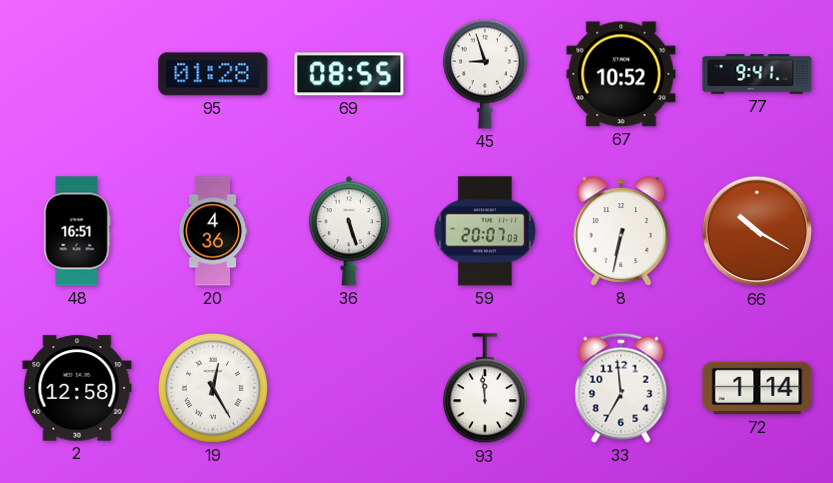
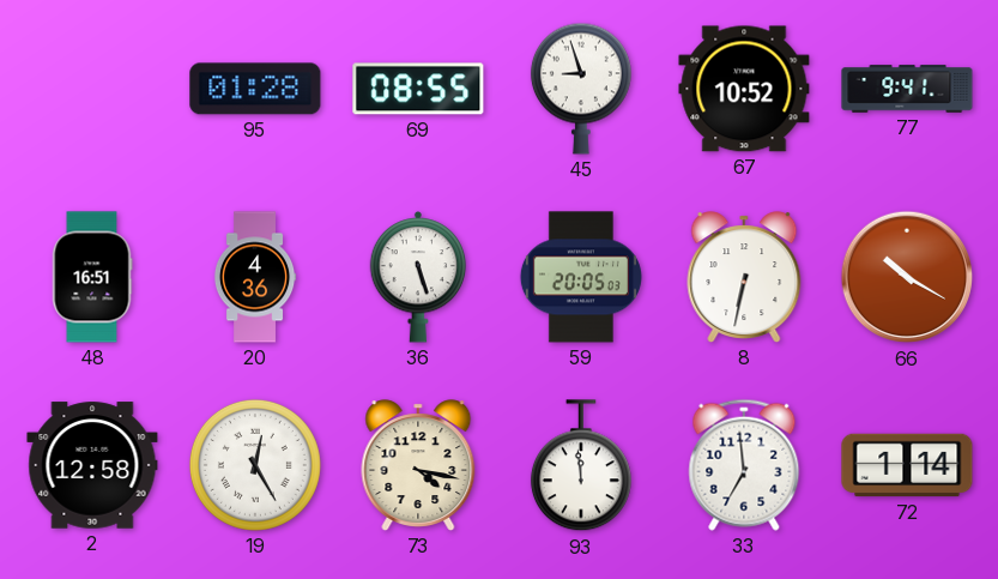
59: 20:07 -> 20:05
73: none -> 4:17
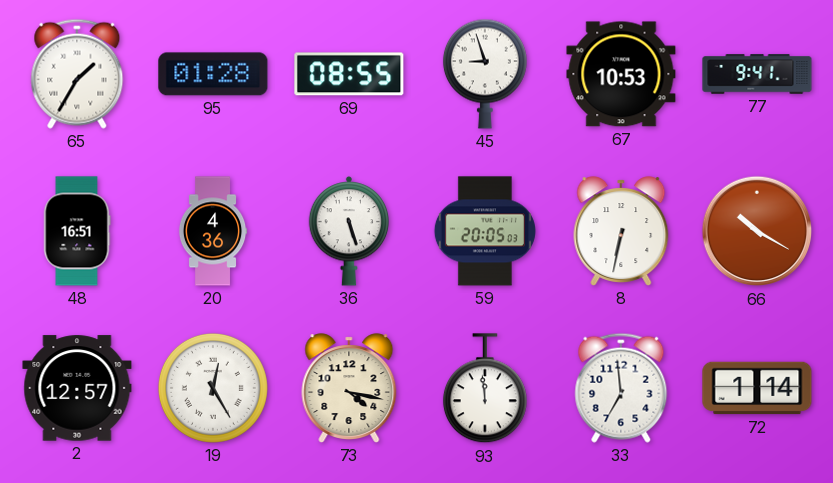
65: none -> 1:35
67: 10:52 -> 10:53
2: 12:58 -> 12:57
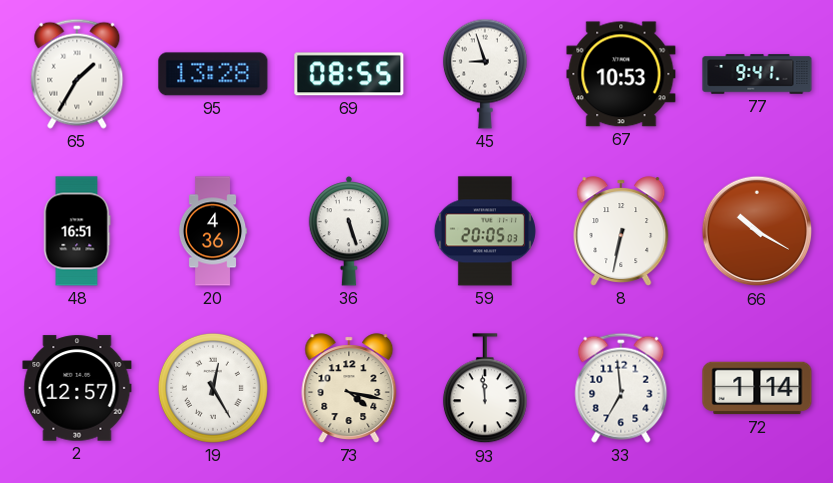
95: 01:28 -> 13:28
